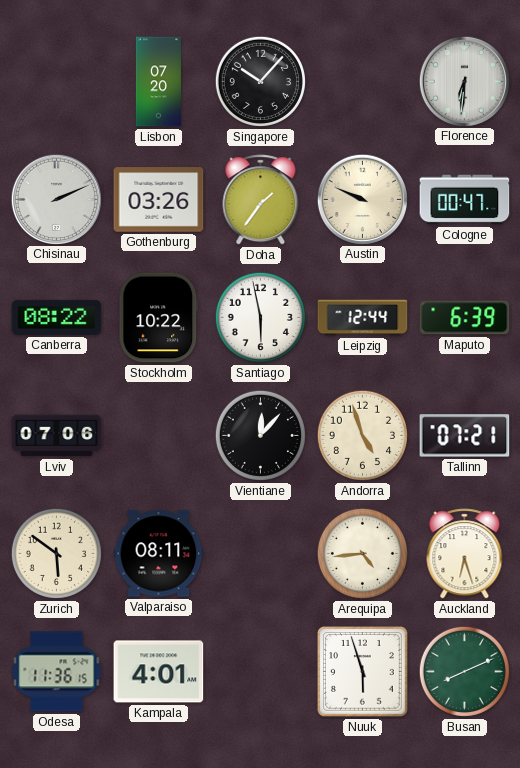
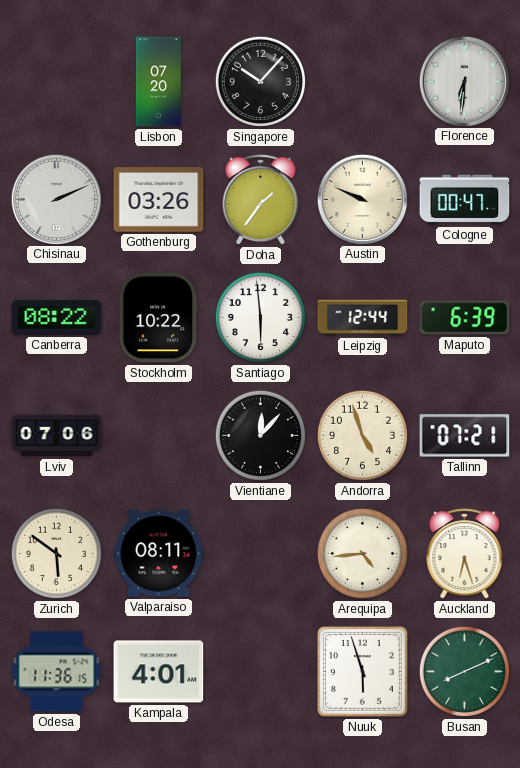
Santiago: 5:58 -> 5:59
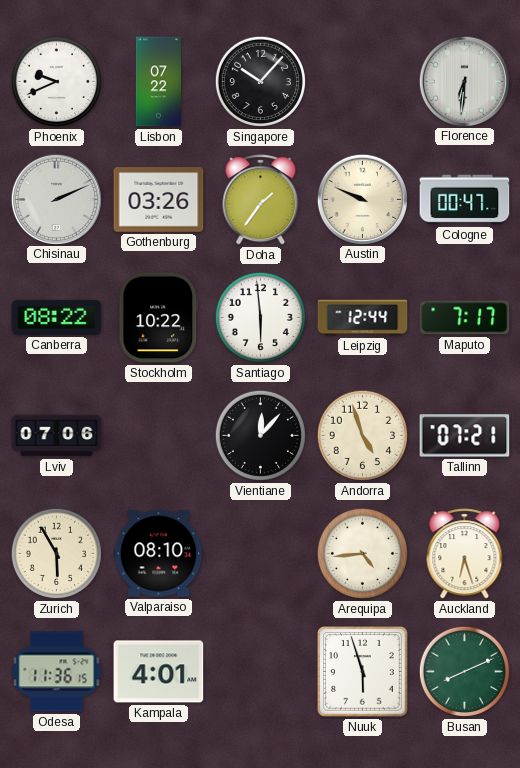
Phoenix: none -> 9:41
Lisbon: 07:20 -> 07:22
Maputo: 6:39 -> 7:17
Zurich: 5:51 -> 5:55
Valparaiso: 08:11 -> 08:10
